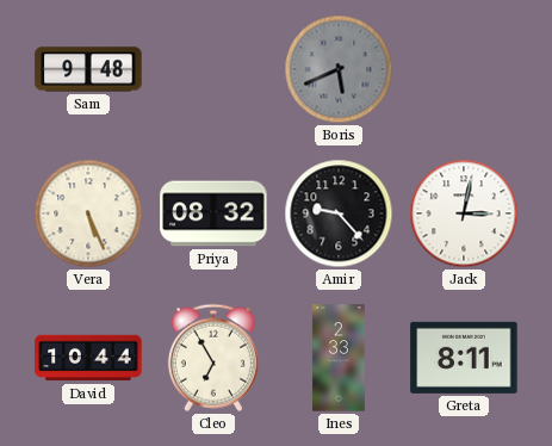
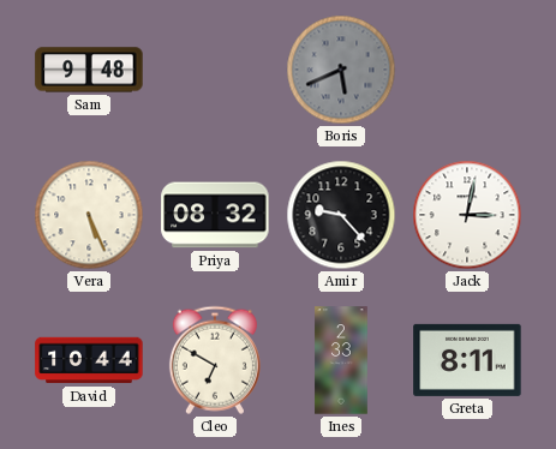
Cleo: 6:55 -> 6:50
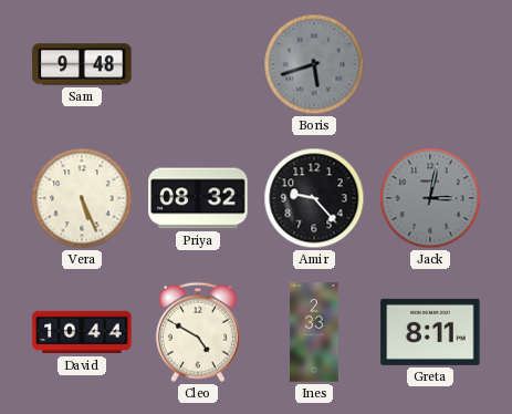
Boris: 5:41 -> 5:42
Jack dial: white -> grey
Cleo: 6:50 -> 4:50
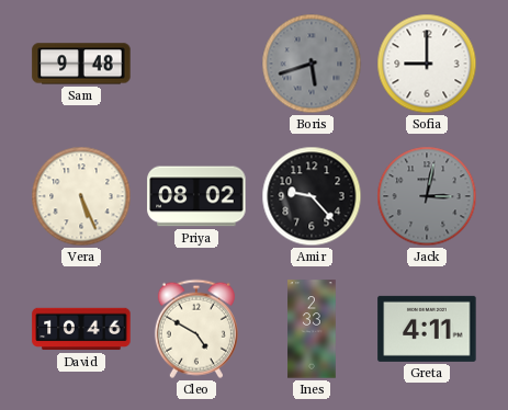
Sofia: none -> 9:00
Priya: 08:32 -> 08:02
David: 10:44 -> 10:46
Greta: 8:11 -> 4:11
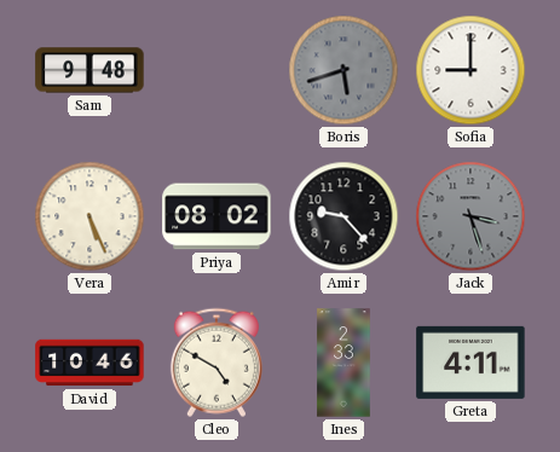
Jack: 3:02 -> 3:27
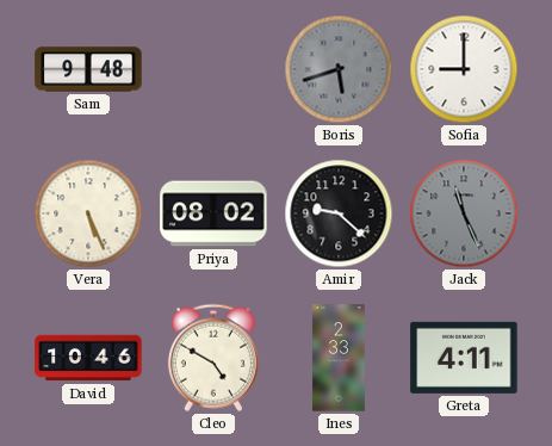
Amir: 9:23 -> 9:22
Jack: 3:27 -> 11:26
